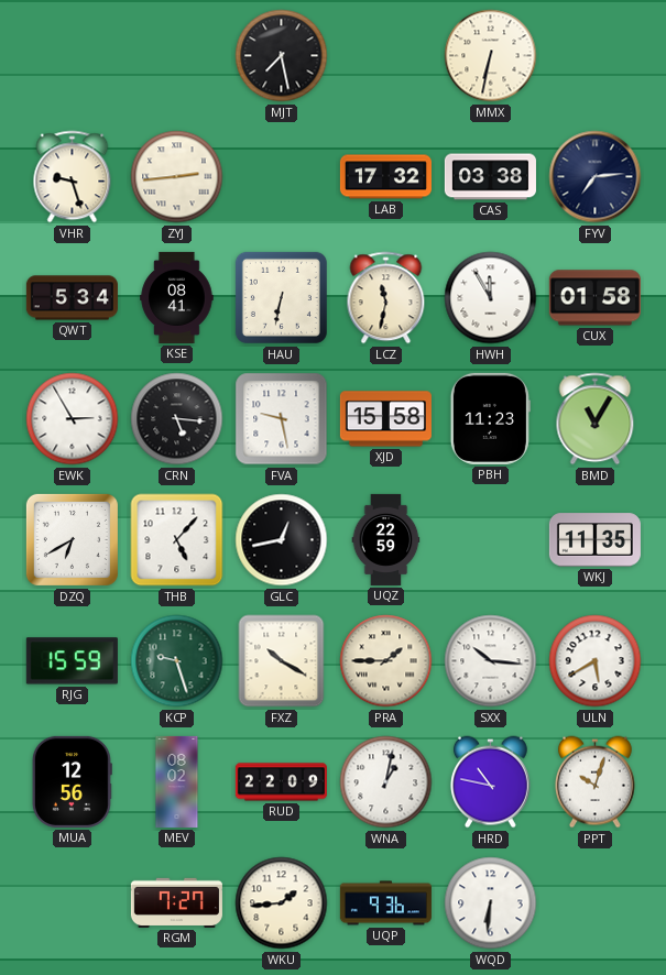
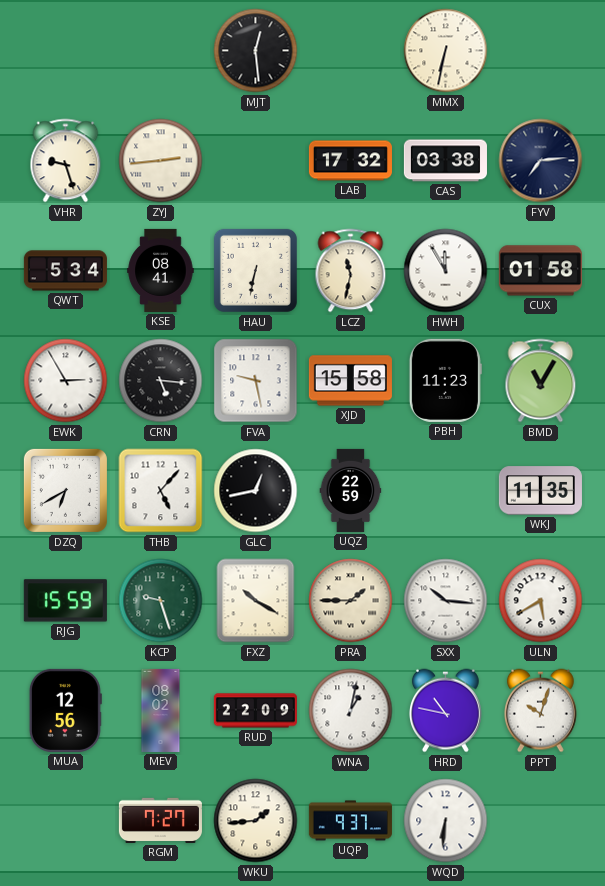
MJT: 7:28 -> 12:29
UQP: 9:36 -> 9:37
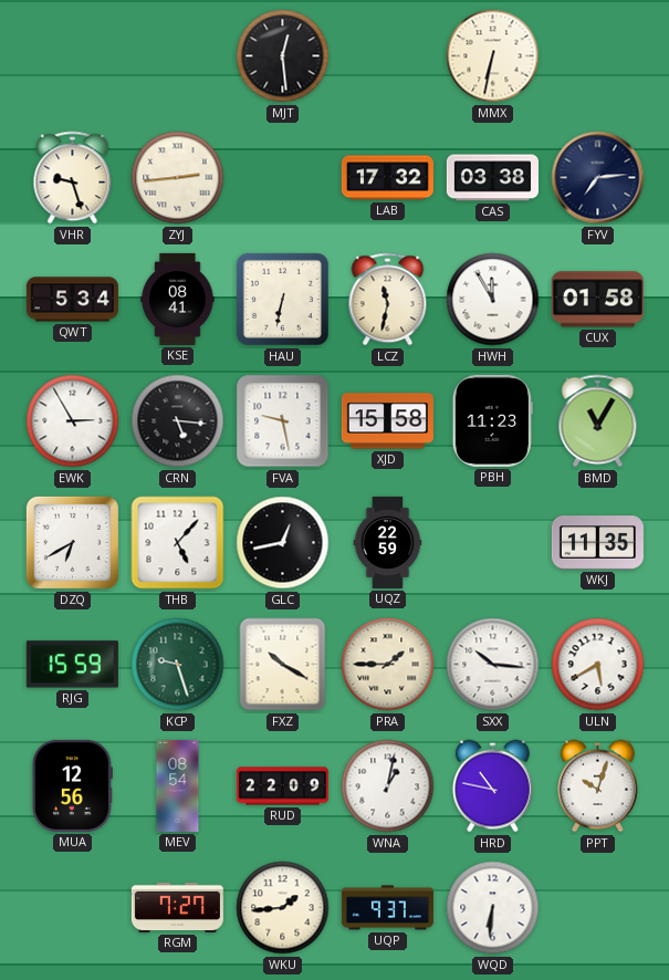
MEV: 08:02 -> 08:54
